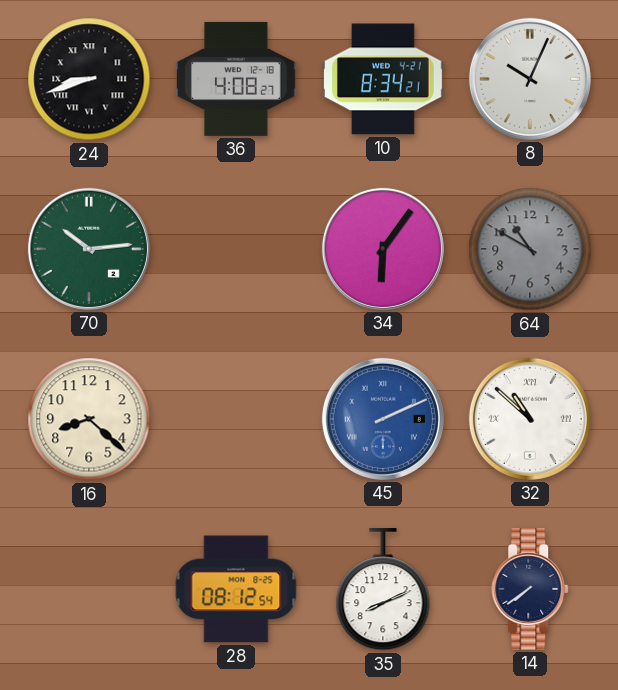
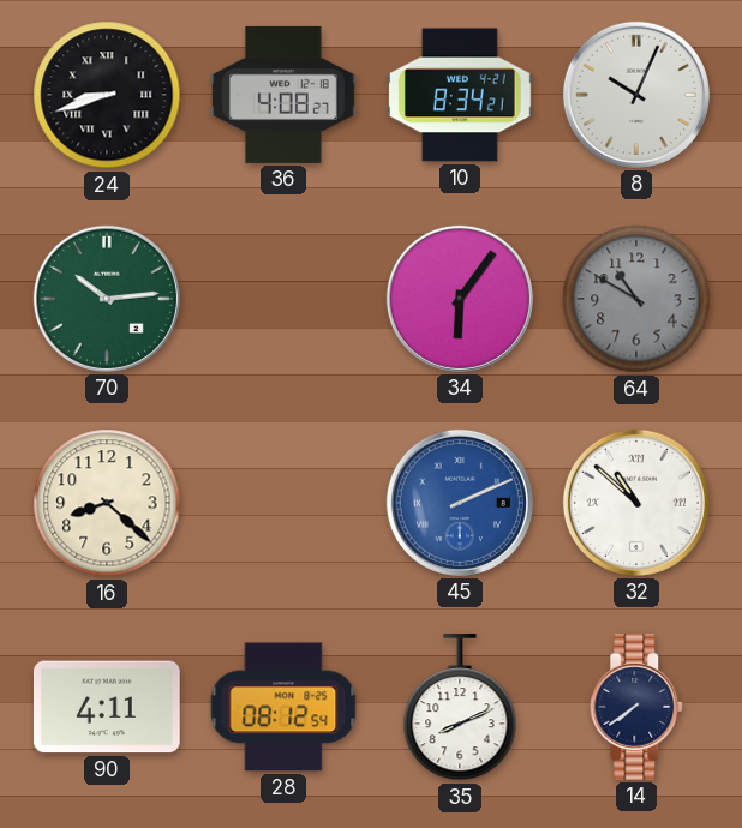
90: none -> 4:11
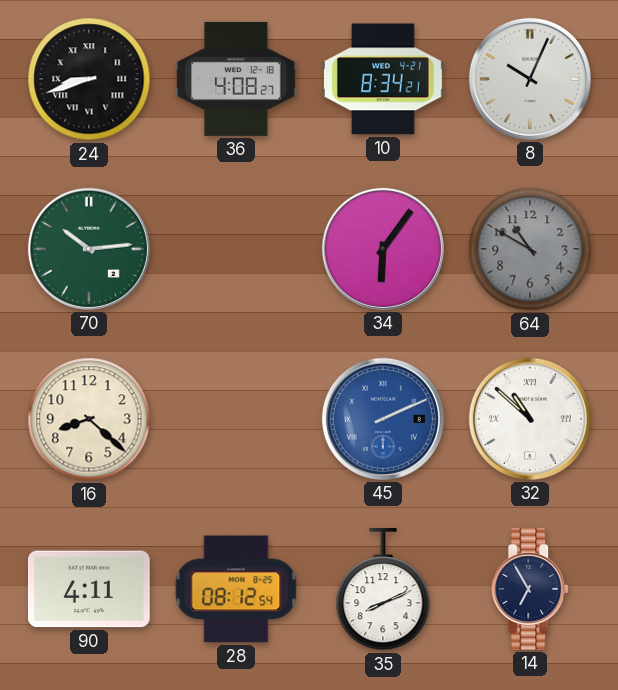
14: 7:39 -> 6:55
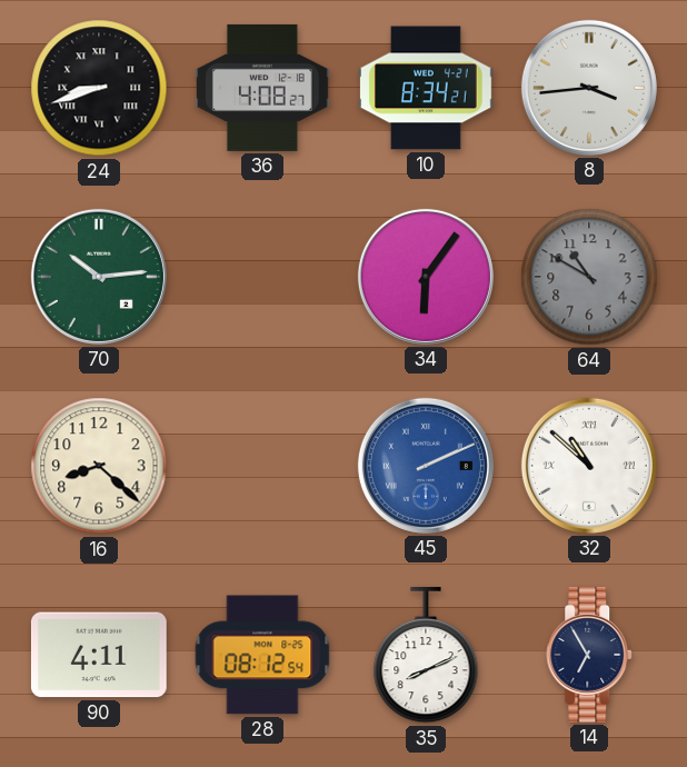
8: 10:04 -> 3:44
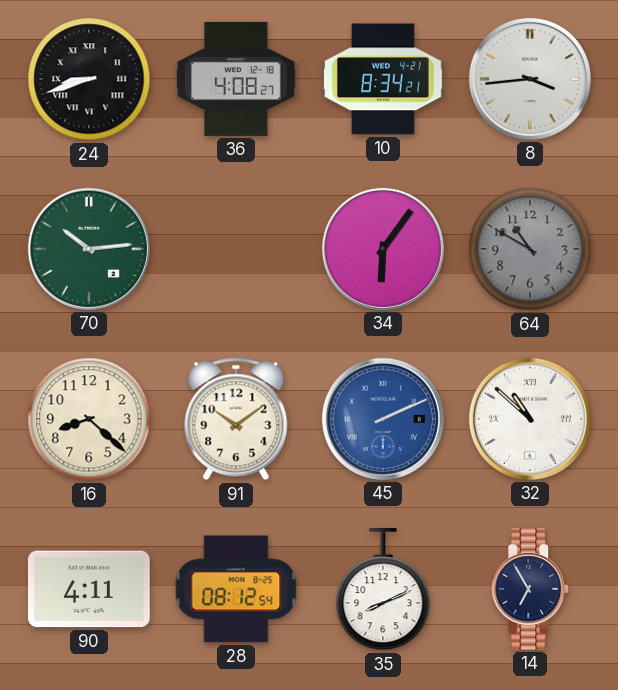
91: none -> 10:09
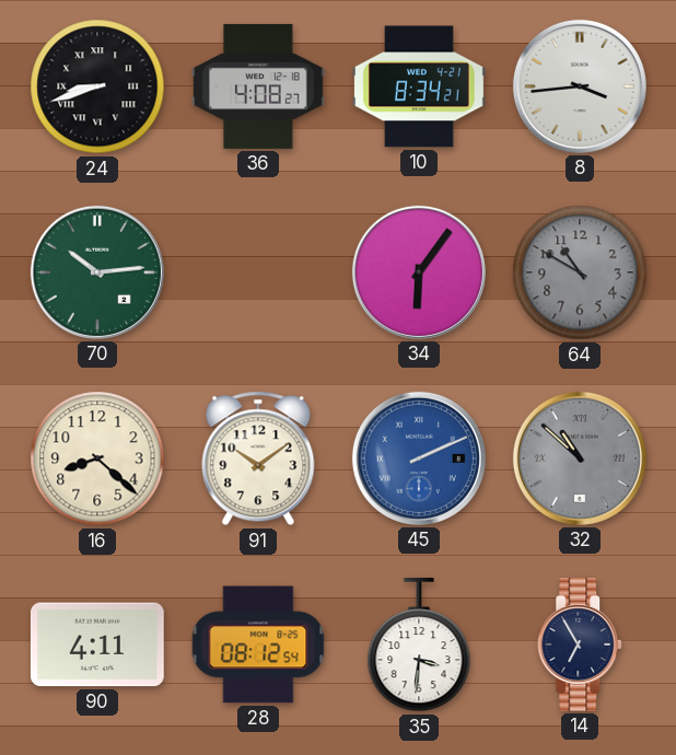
32 dial: white -> grey
35: 8:11 -> 3:31
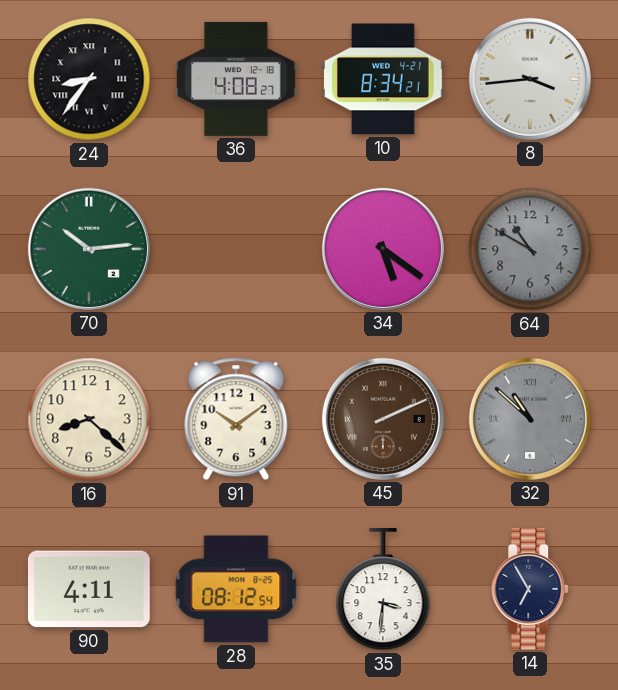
24: 8:42 -> 8:36
34: 6:06 -> 5:21
45 dial: blue -> brown
